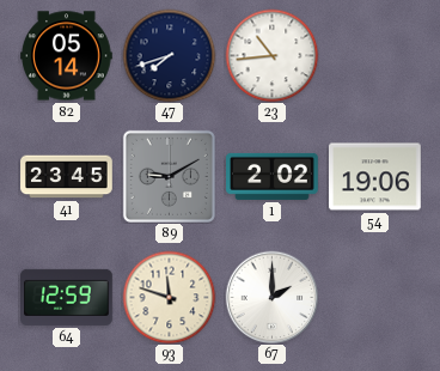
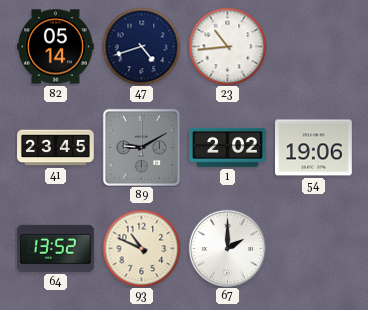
47: 7:42 -> 4:42
64: 12:59 -> 13:52
93: 11:48 -> 10:49
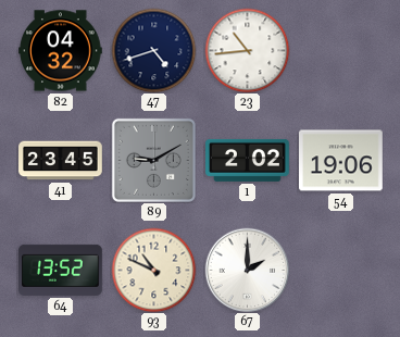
82: 05:14 -> 04:32
